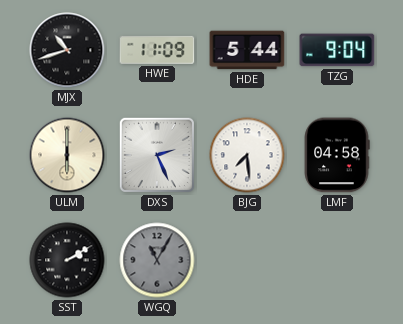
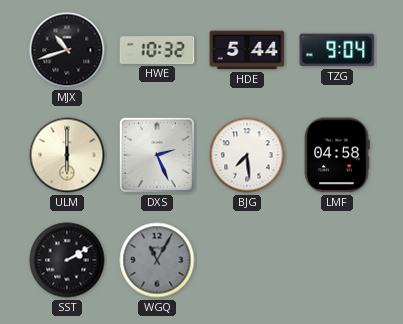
HWE: 11:09 -> 10:32
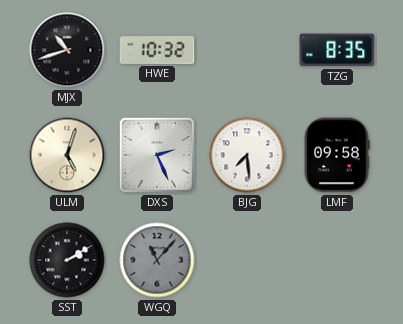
HDE: 5:44 -> none
TZG: 9:04 -> 8:35
ULM: 6:00 -> 5:03
LMF: 04:58 -> 09:58
WGQ: 11:05 -> 11:07
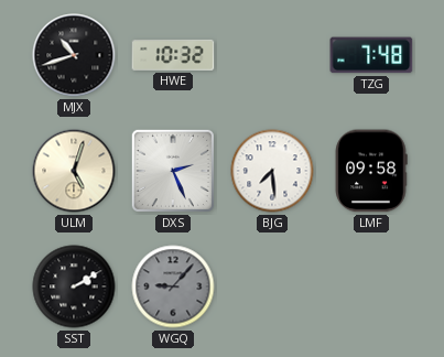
TZG: 8:35 -> 7:48
WGQ: 11:07 -> 9:07
